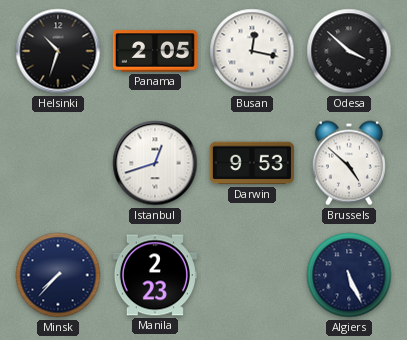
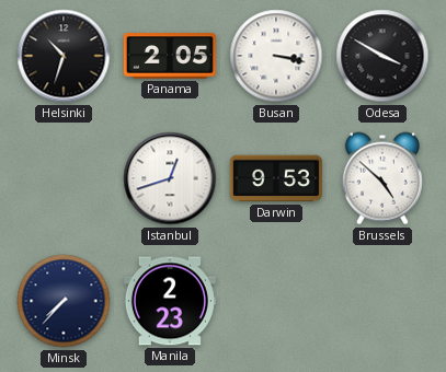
Busan: 12:17 -> 3:17
Odesa: 3:52 -> 3:50
Algiers: 5:26 -> none
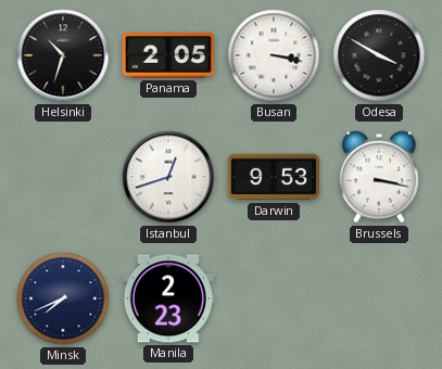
Brussels: 4:52 -> 3:17
Minsk: 7:37 -> 7:41
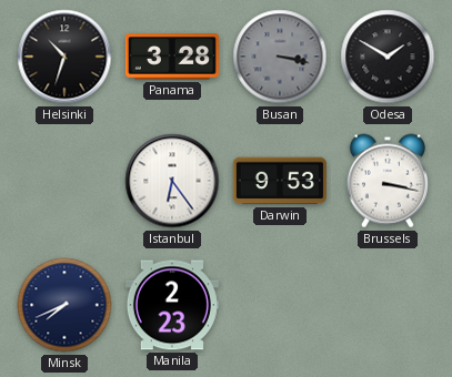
Panama: 2:05 -> 3:28
Busan dial: white -> grey
Odesa: 3:50 -> 1:50
Istanbul: 12:42 -> 6:24
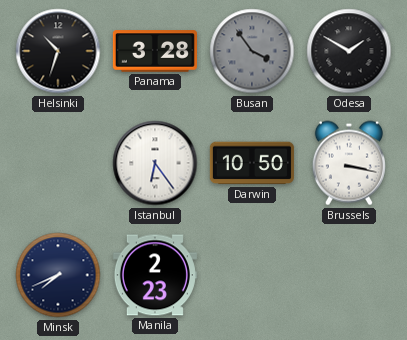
Busan: 3:17 -> 3:54
Darwin: 9:53 -> 10:50
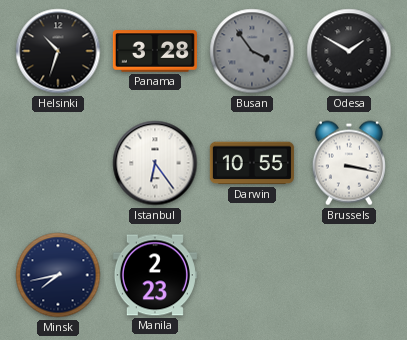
Darwin: 10:50 -> 10:55
Minsk: 7:41 -> 7:43
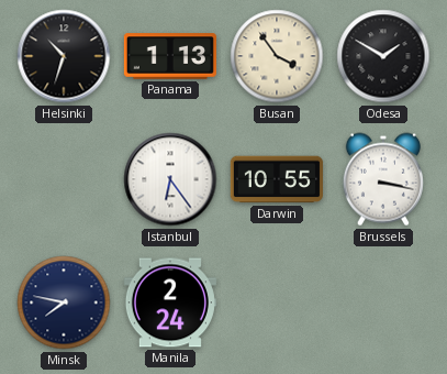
Panama: 3:28 -> 1:13
Busan dial: grey -> cream
Minsk: 7:43 -> 7:47
Manila: 2:23 -> 2:24
